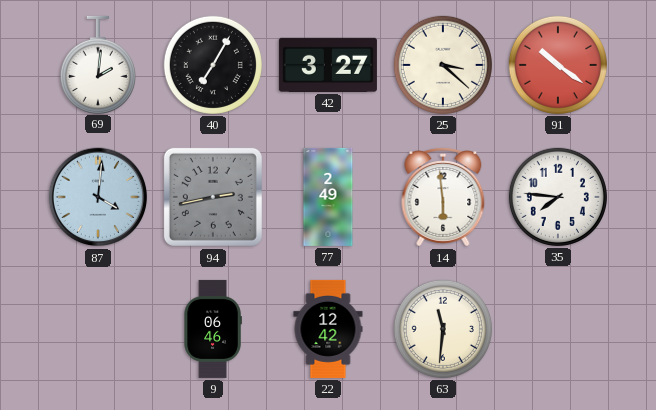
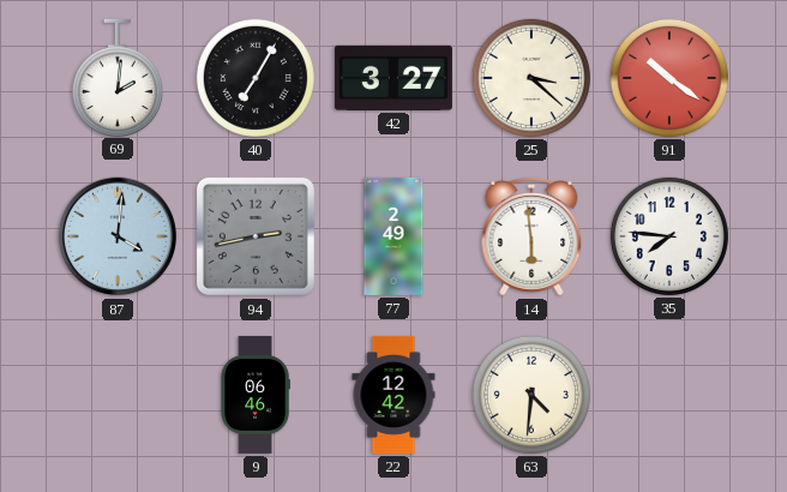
63: 11:31 -> 4:31
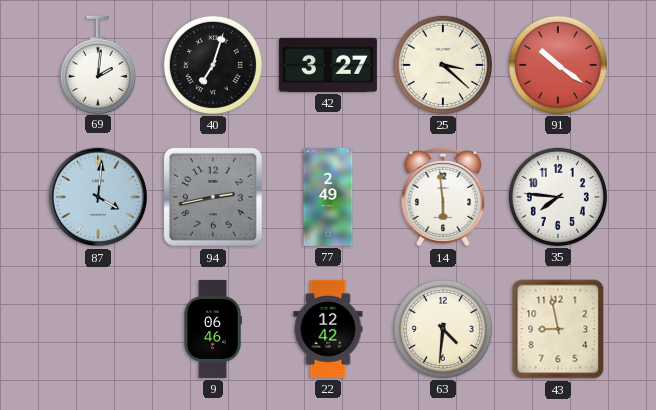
40: 7:05 -> 7:03
43: none -> 8:58
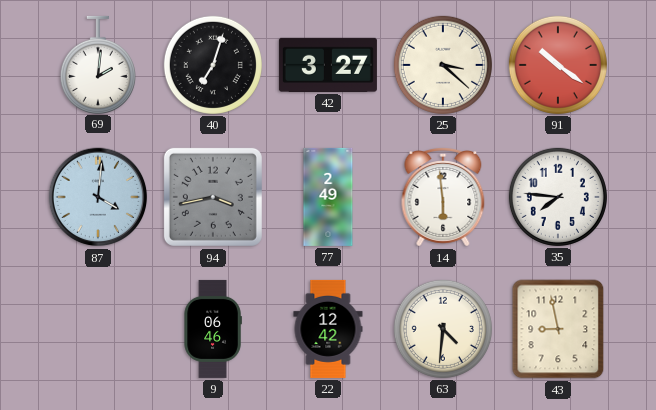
94: 2:43 -> 3:43
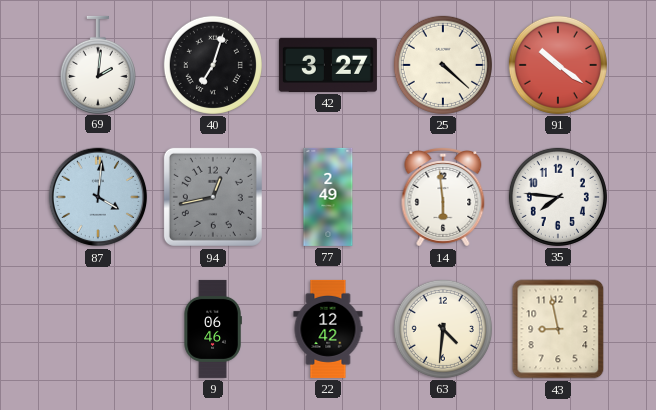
25: 3:22 -> 4:22
94: 3:43 -> 12:43
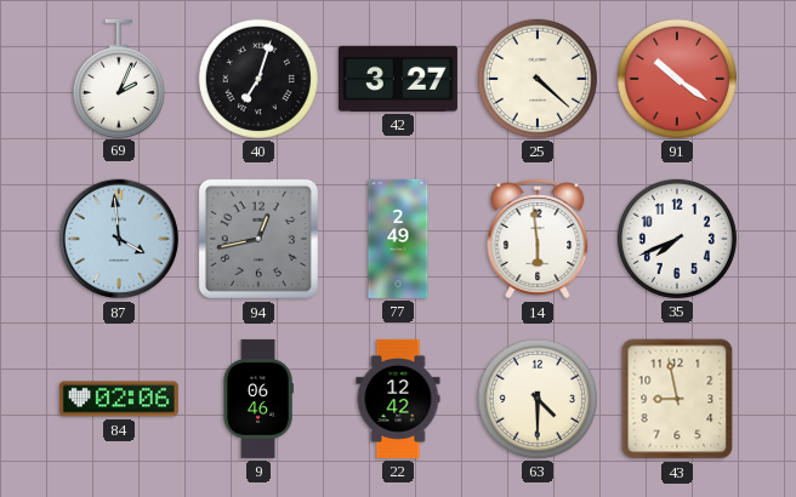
69: 2:01 -> 2:04
87: 4:01 -> 3:59
35: 7:46 -> 7:41
84: none -> 02:06
63: 4:31 -> 4:30
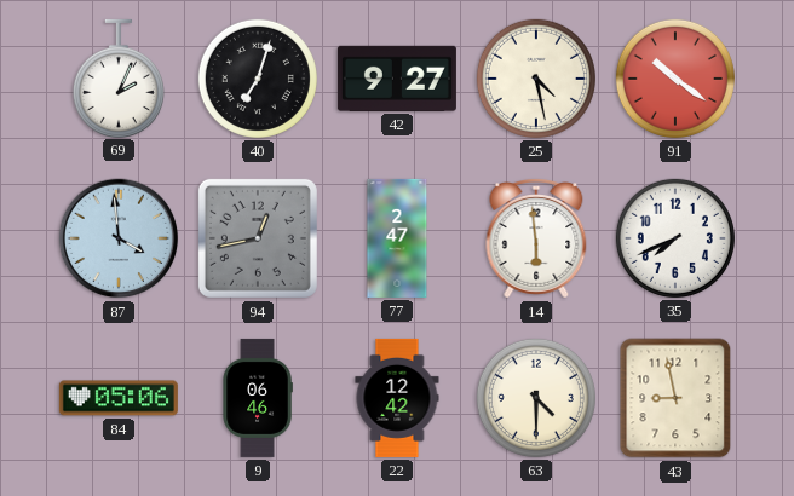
42: 3:27 -> 9:27
25: 4:22 -> 4:28
77: 2:49 -> 2:47
84: 02:06 -> 05:06
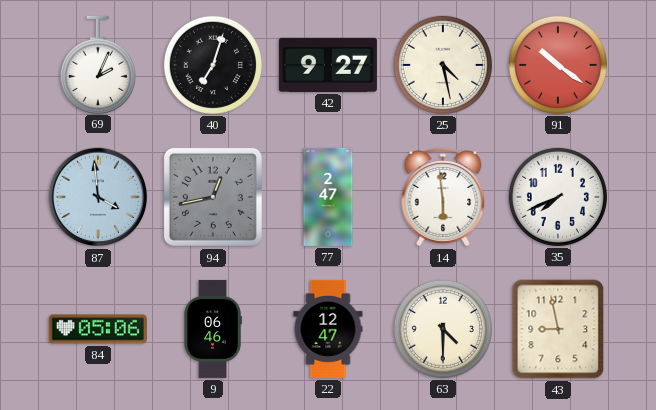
22: 12:42 -> 12:47
